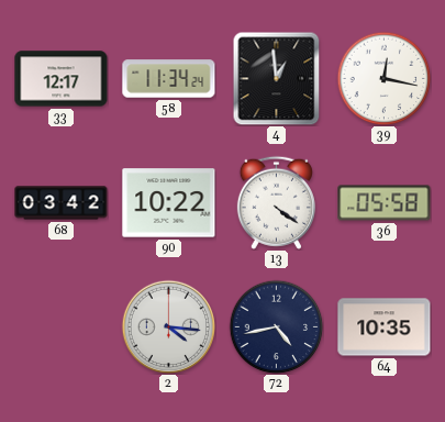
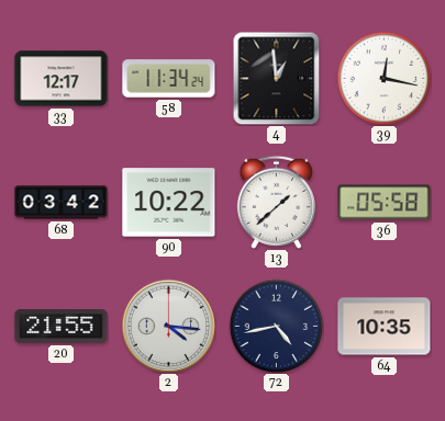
13: 4:21 -> 1:38
20: none -> 21:55
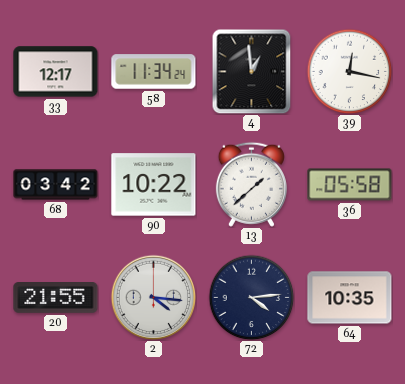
72: 4:43 -> 4:14
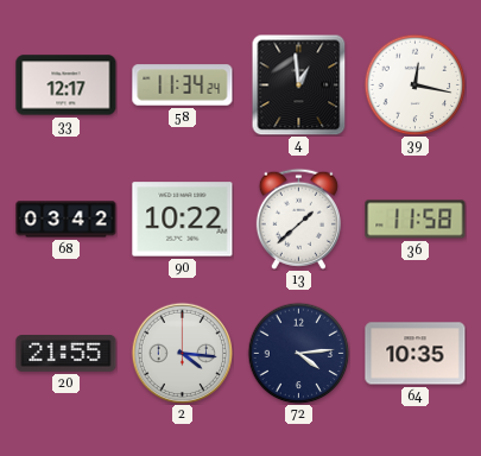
36: 05:58 -> 11:58
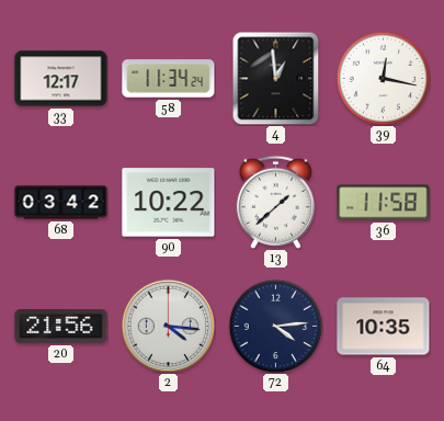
20: 21:55 -> 21:56
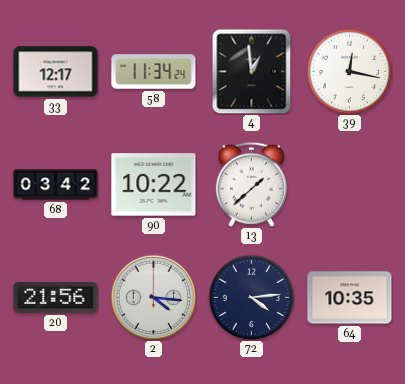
36: 11:58 -> none
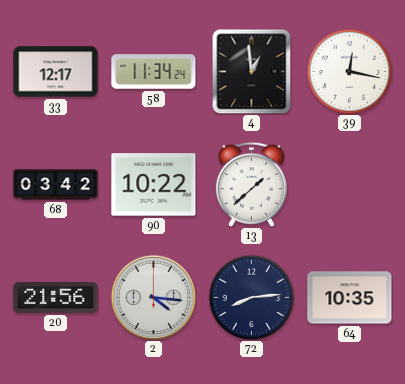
72: 4:14 -> 8:14
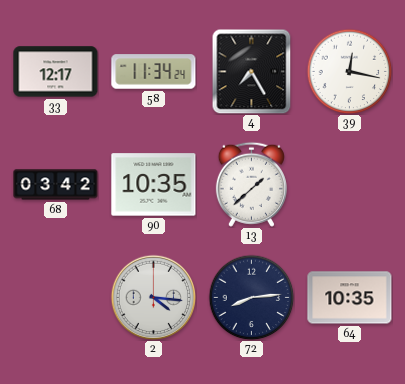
4: 12:59 -> 7:25
90: 10:22 -> 10:35
20: 21:56 -> none
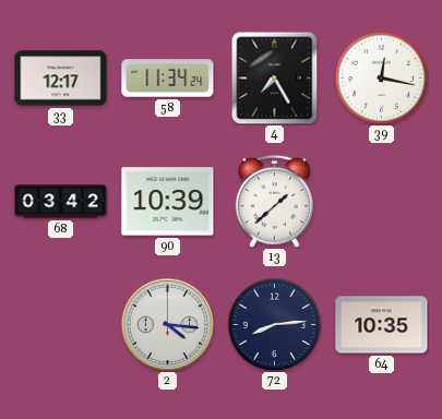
90: 10:35 -> 10:39
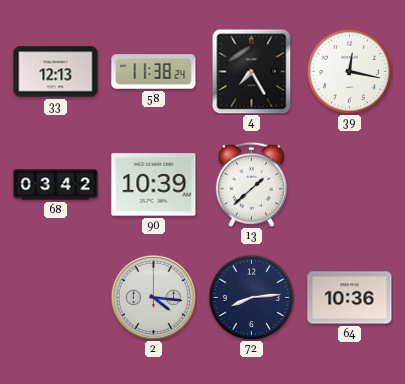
33: 12:17 -> 12:13
58: 11:34 -> 11:38
64: 10:35 -> 10:36
